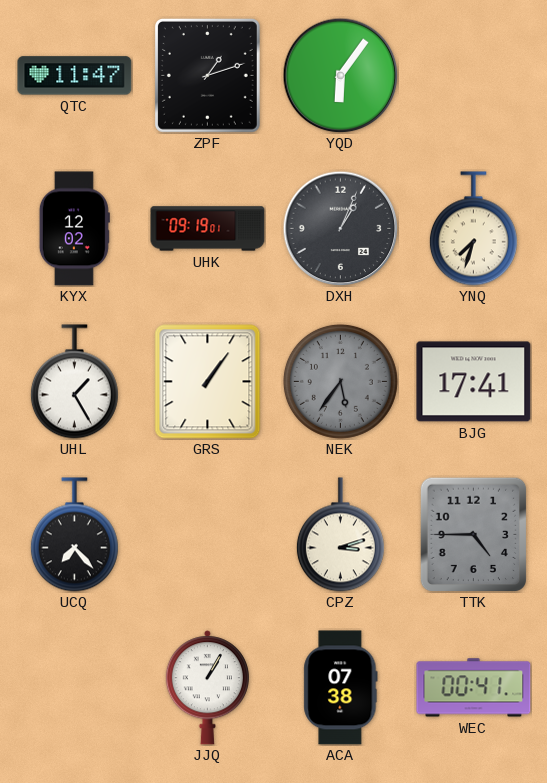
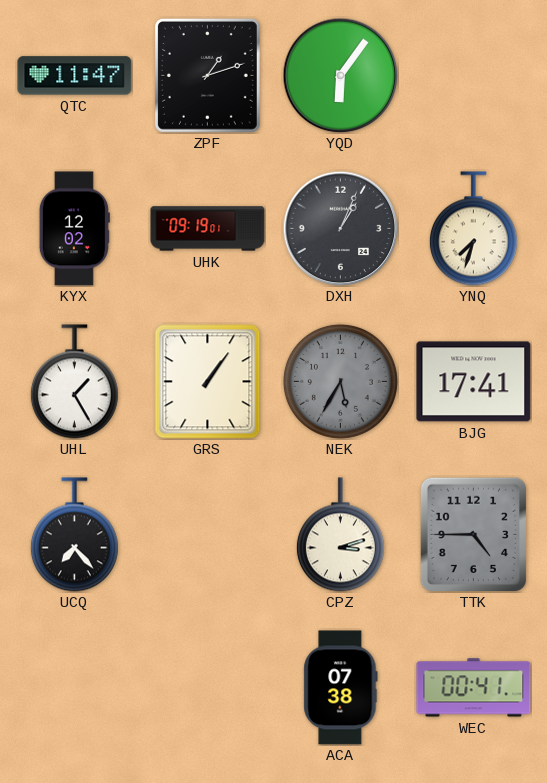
NEK: 5:36 -> 5:35
JJQ: 1:05 -> none
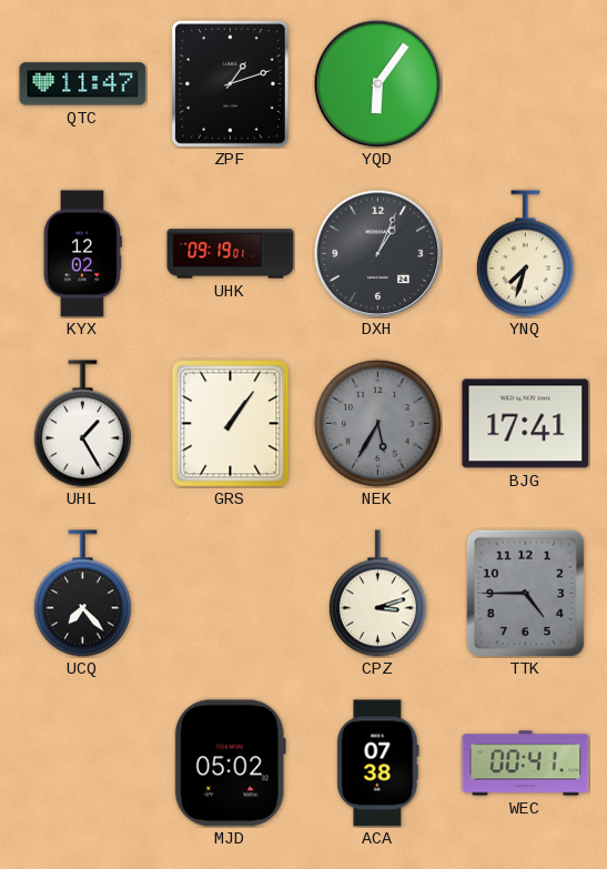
MJD: none -> 05:02
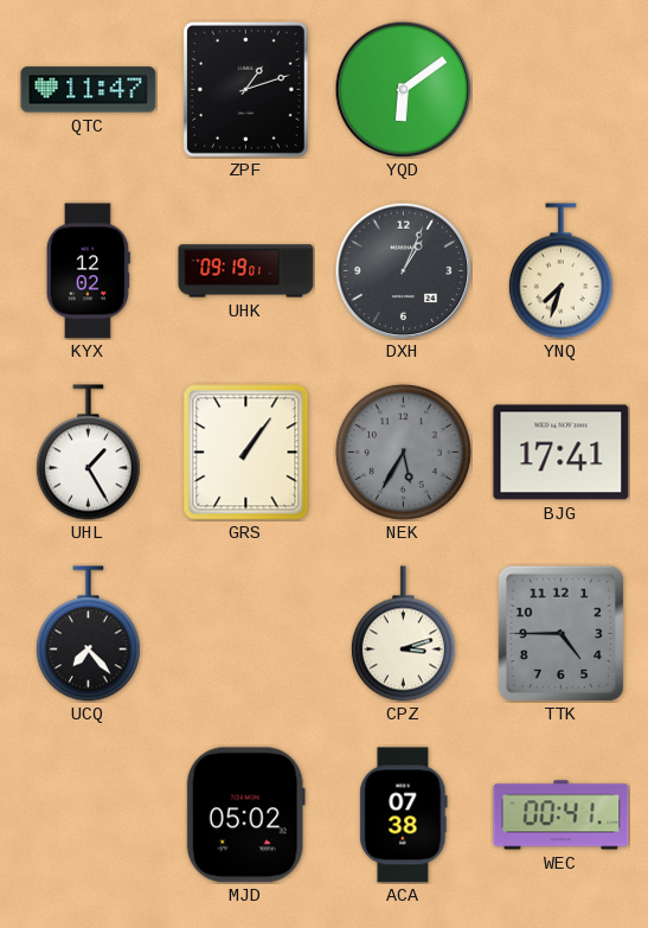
YQD: 6:06 -> 6:09
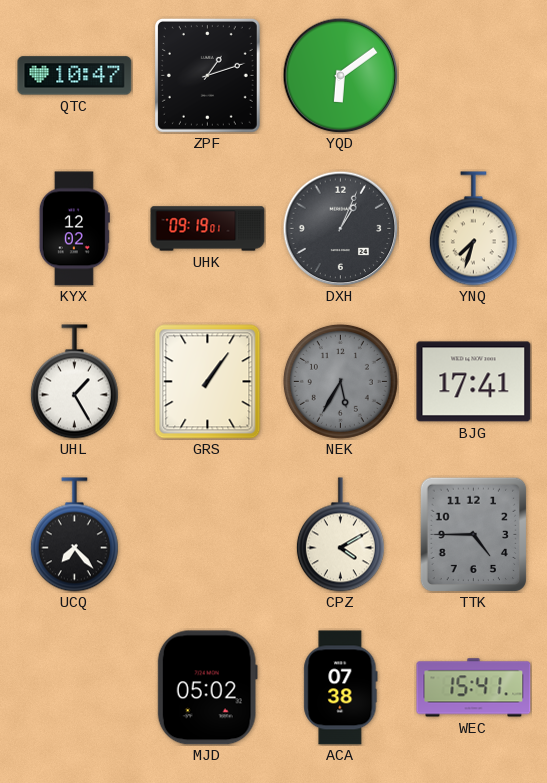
QTC: 11:47 -> 10:47
CPZ: 3:12 -> 4:10
WEC: 00:41 -> 15:41
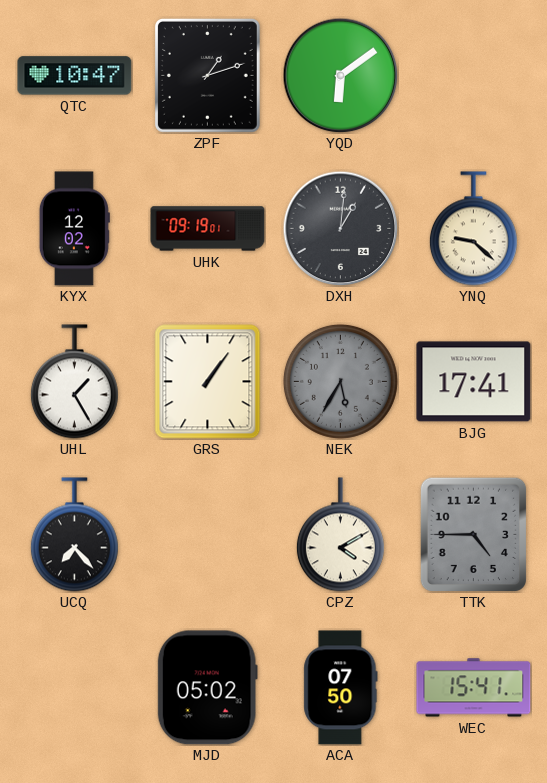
DXH: 1:04 -> 1:01
YNQ: 7:33 -> 9:22
ACA: 07:38 -> 07:50
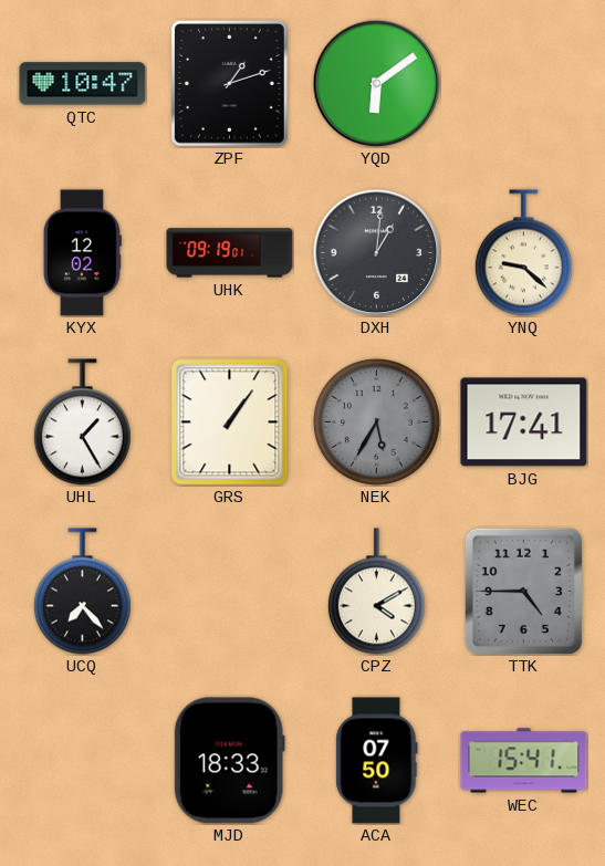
MJD: 05:02 -> 18:33
